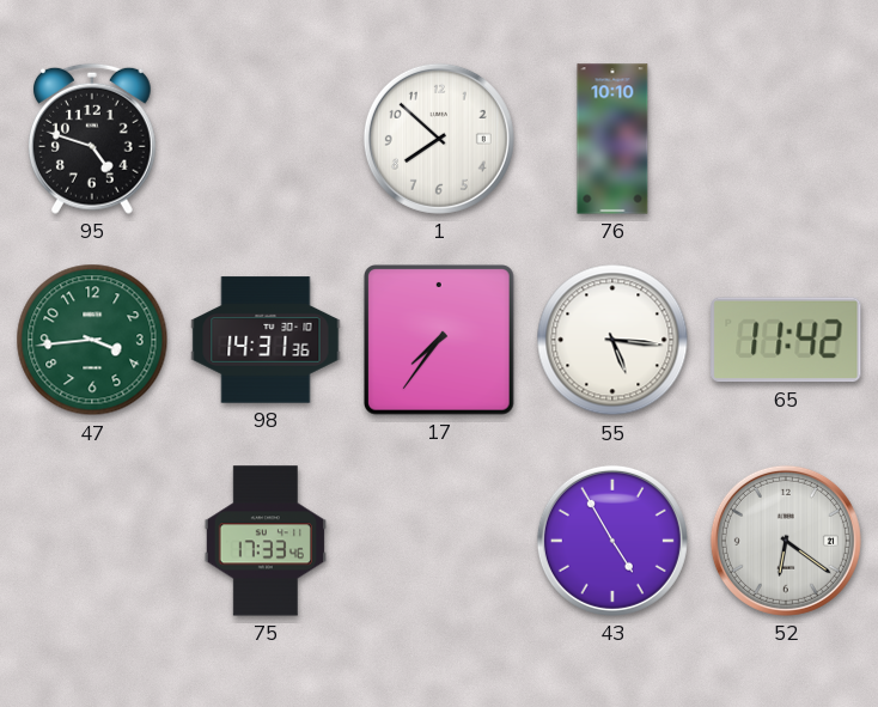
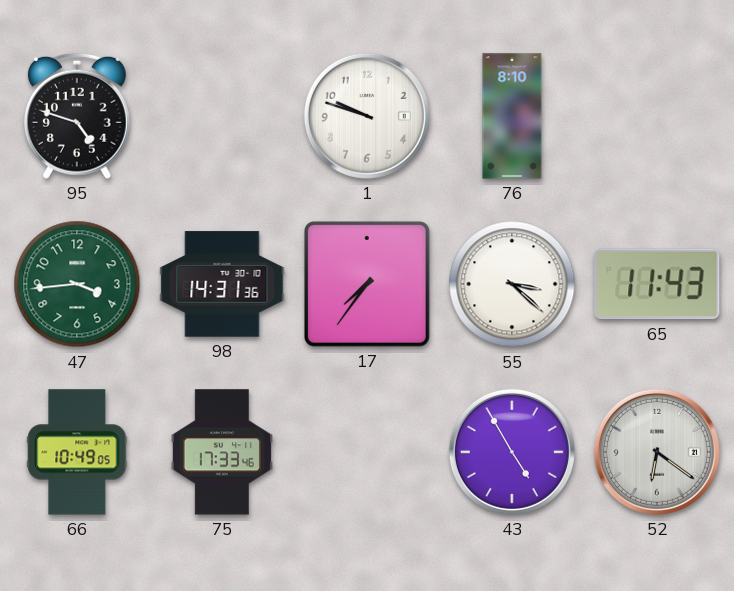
1: 7:52 -> 9:48
76: 10:10 -> 8:10
55: 5:16 -> 3:22
65: 11:42 -> 11:43
66: none -> 10:49
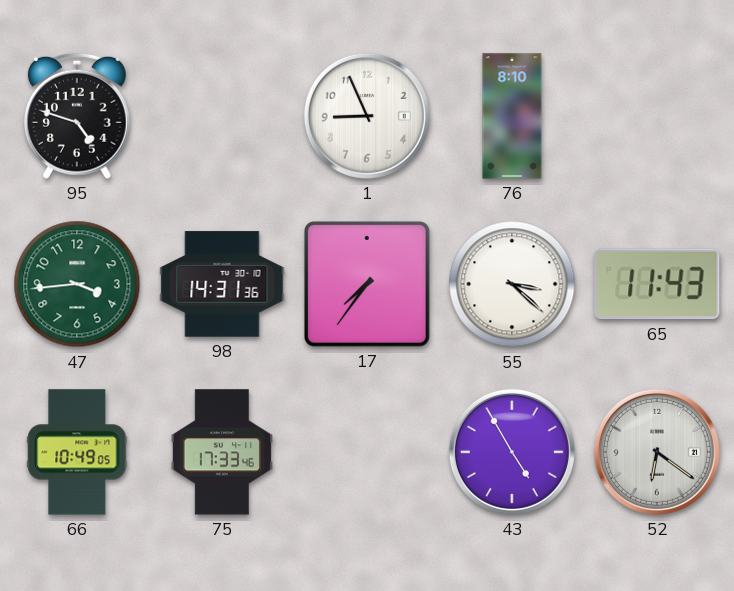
1: 9:48 -> 8:56
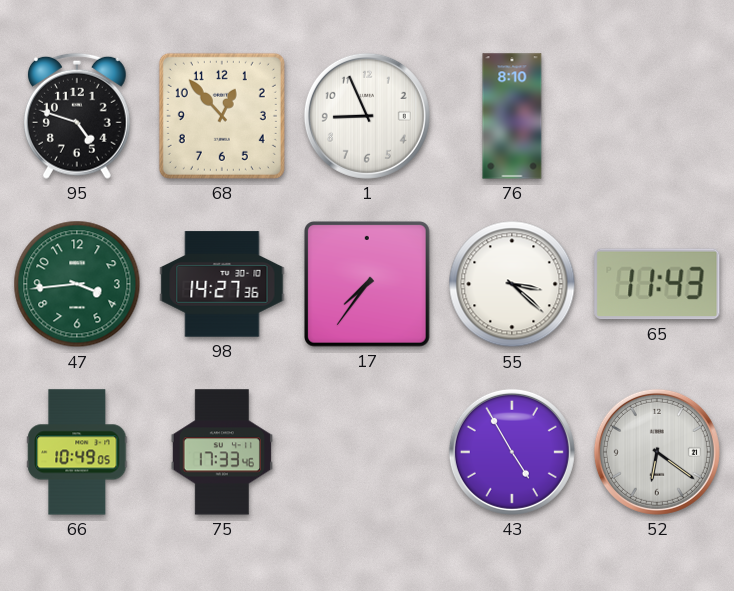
68: none -> 12:53
98: 14:31 -> 14:27
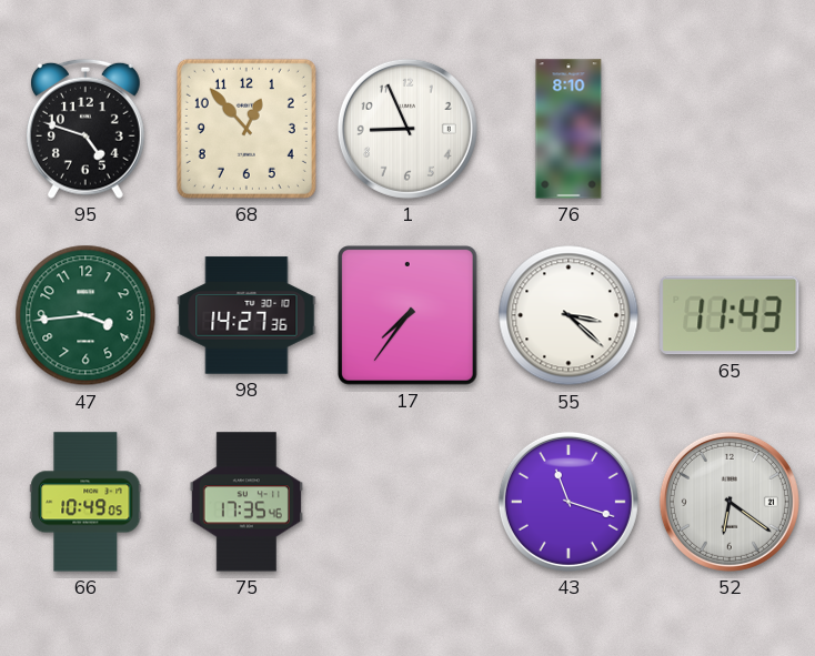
75: 17:33 -> 17:35
43: 4:55 -> 11:18
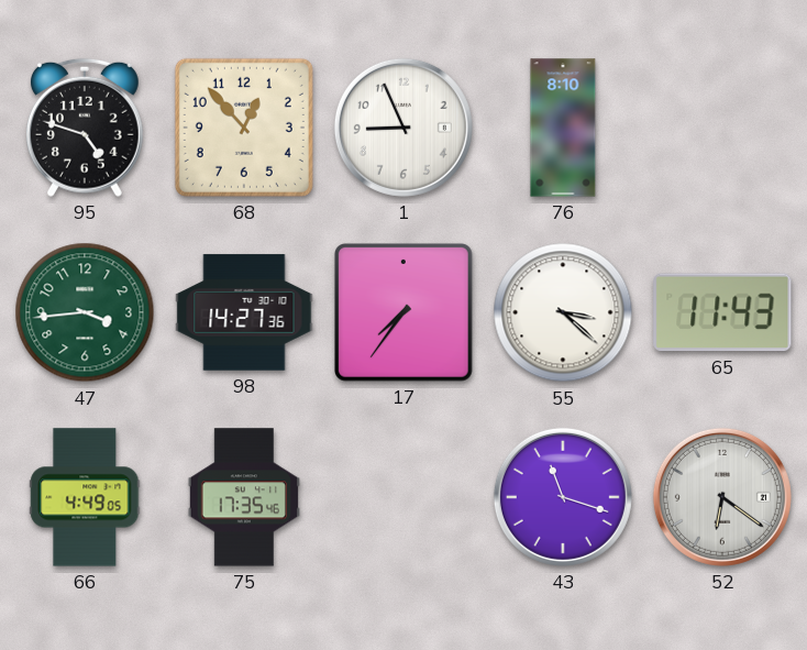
66: 10:49 -> 4:49
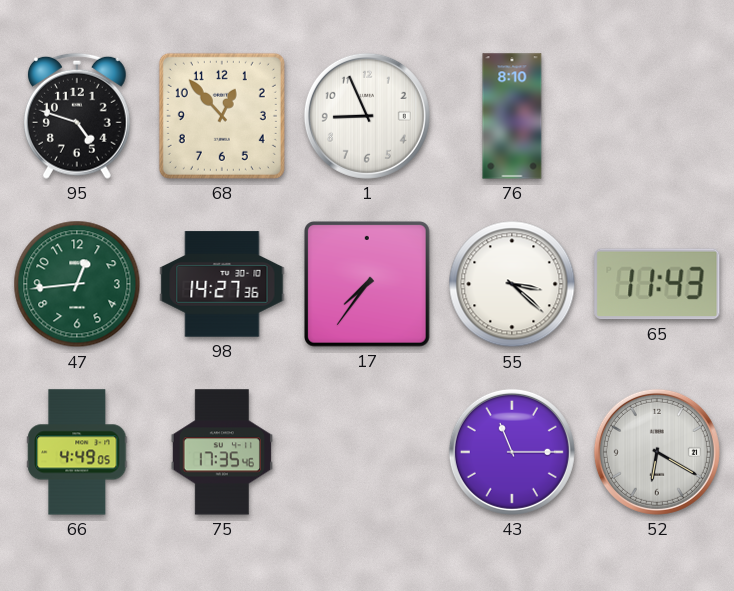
47: 3:44 -> 12:44
43: 11:18 -> 11:15
52: 6:21 -> 6:20
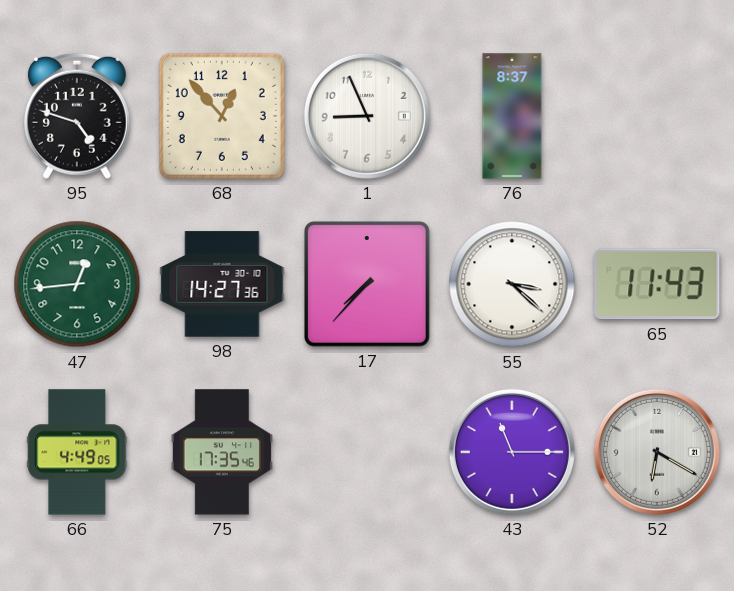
76: 8:10 -> 8:37
17: 7:36 -> 7:37
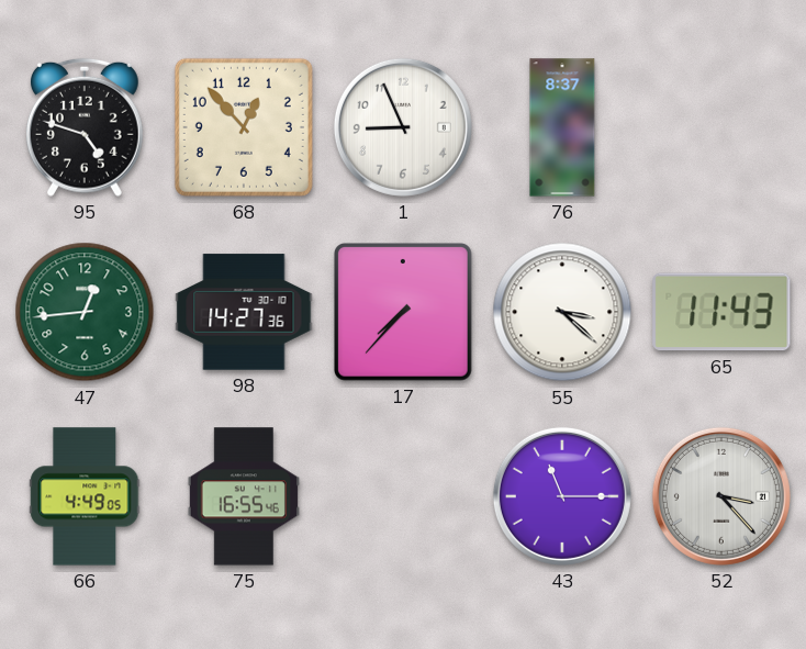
75: 17:35 -> 16:55
52: 6:20 -> 3:23
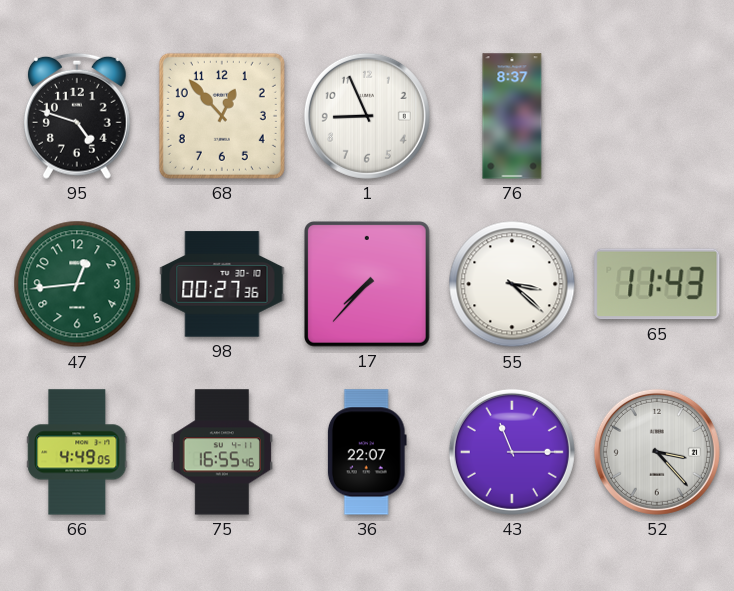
98: 14:27 -> 00:27
36: none -> 22:07
